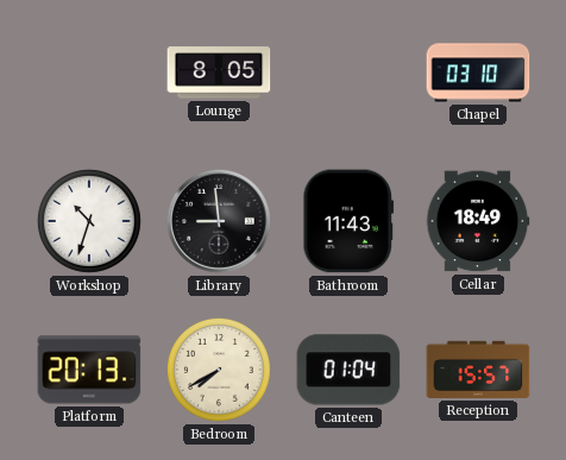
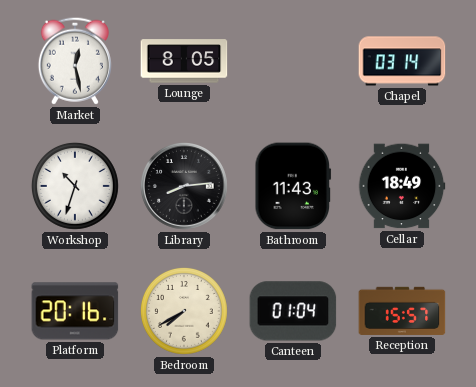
Market: none -> 12:28
Chapel: 03:10 -> 03:14
Library: 8:59 -> 8:14
Platform: 20:13 -> 20:16
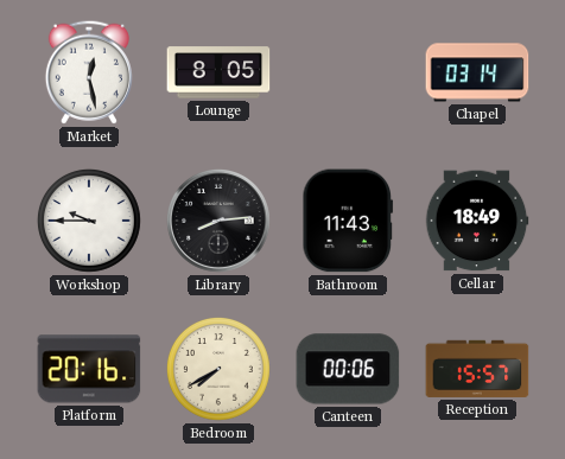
Workshop: 10:33 -> 9:45
Canteen: 01:04 -> 00:06
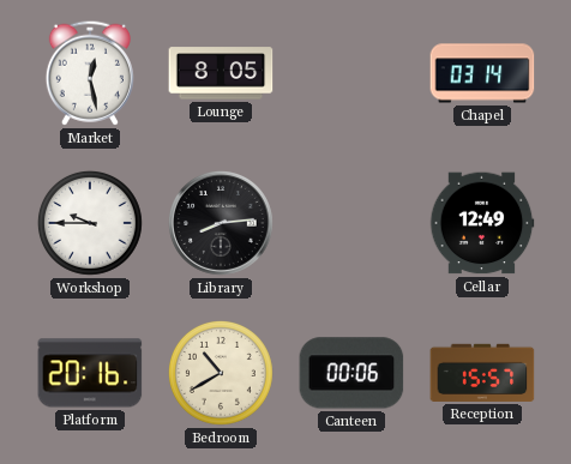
Bathroom: 11:43 -> none
Cellar: 18:49 -> 12:49
Bedroom: 7:40 -> 10:40
